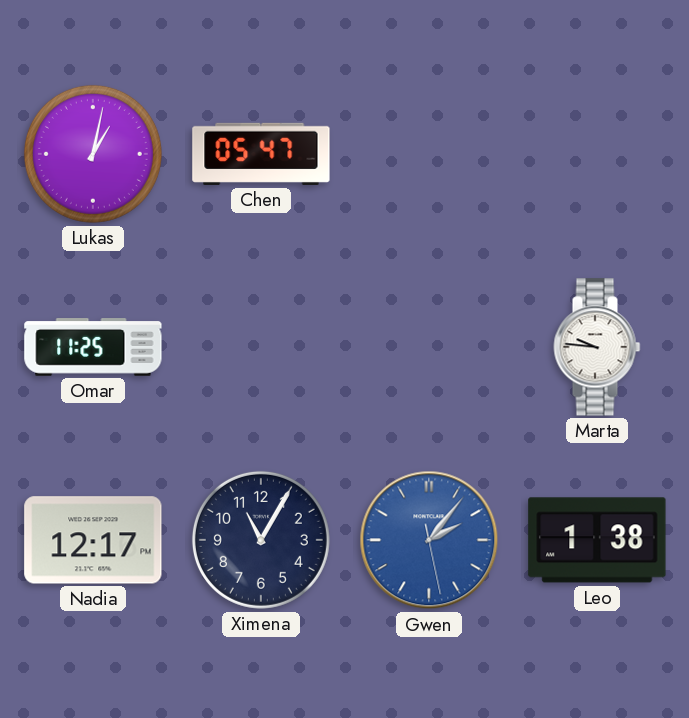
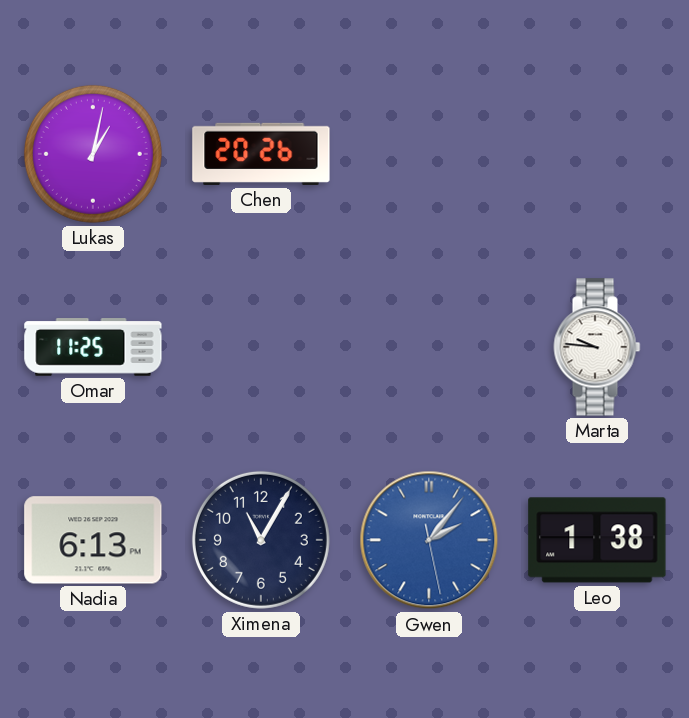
Chen: 05:47 -> 20:26
Nadia: 12:17 -> 6:13
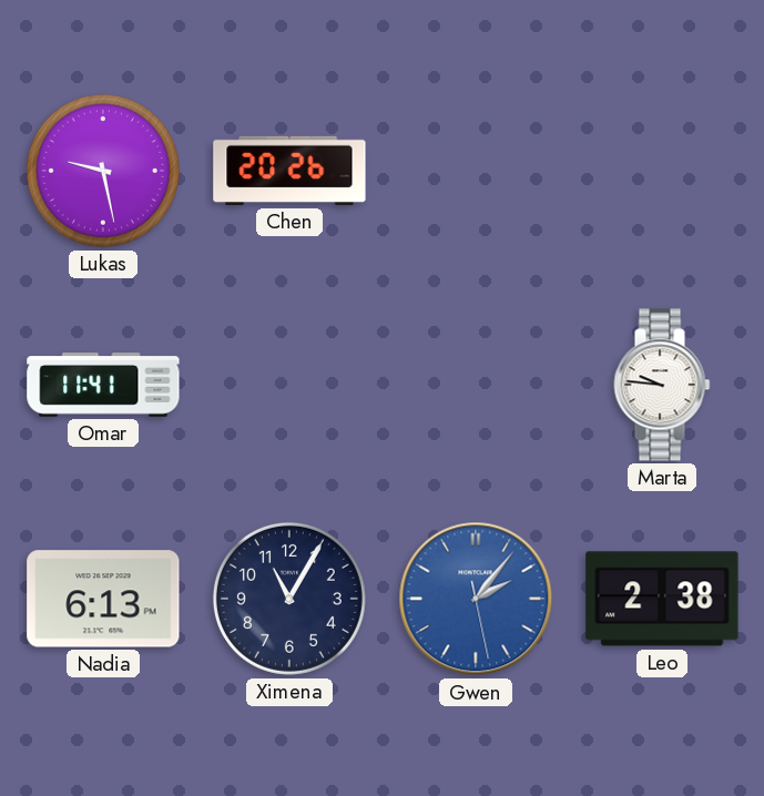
Lukas: 1:02 -> 9:28
Omar: 11:25 -> 11:41
Leo: 1:38 -> 2:38
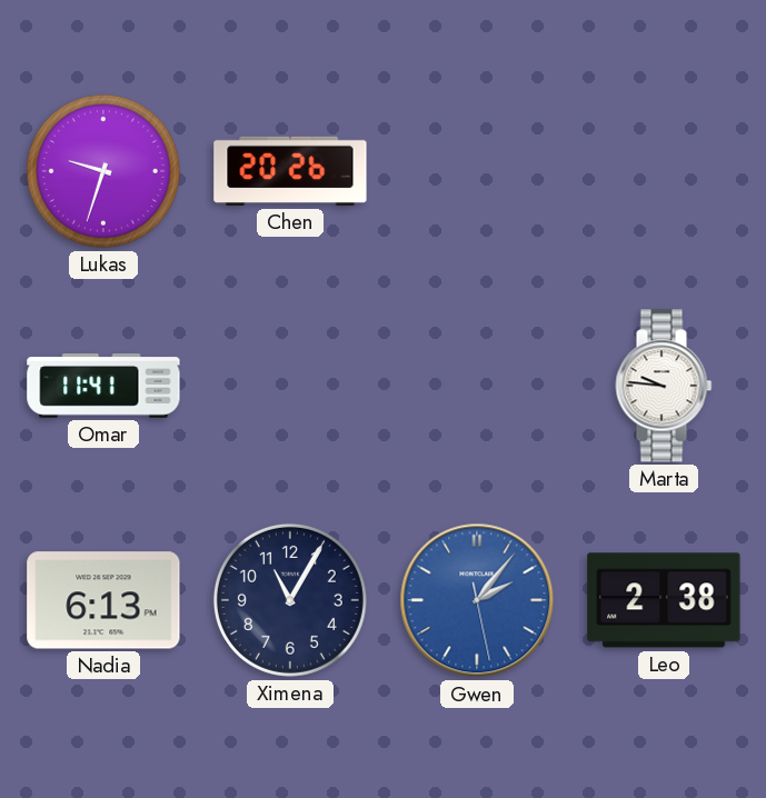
Lukas: 9:28 -> 9:33
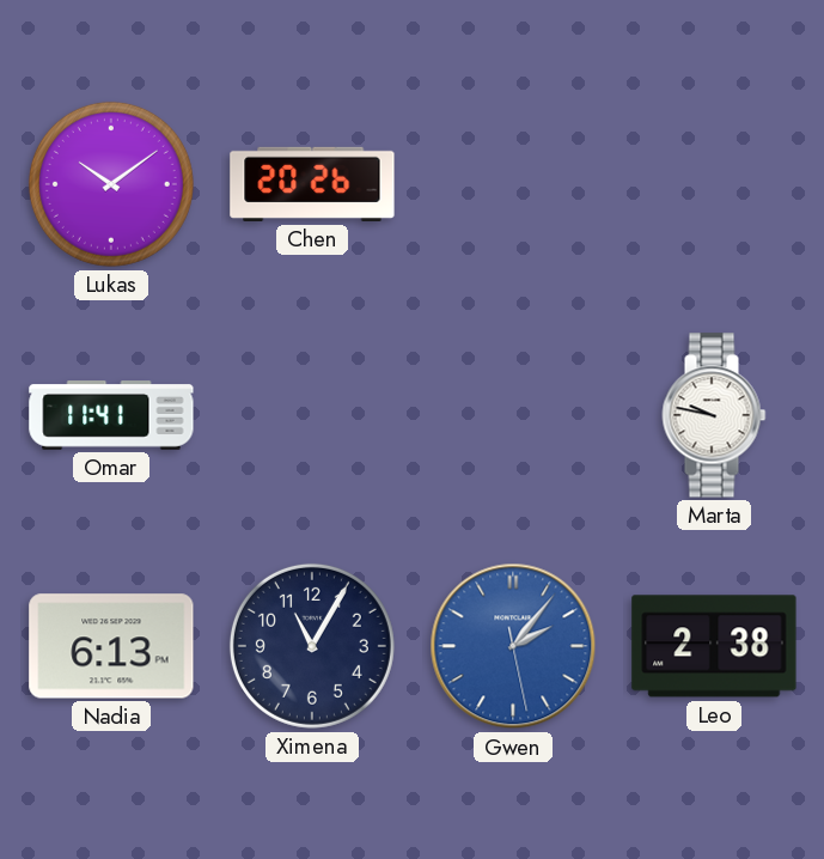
Lukas: 9:33 -> 10:09
Marta: 9:46 -> 9:47
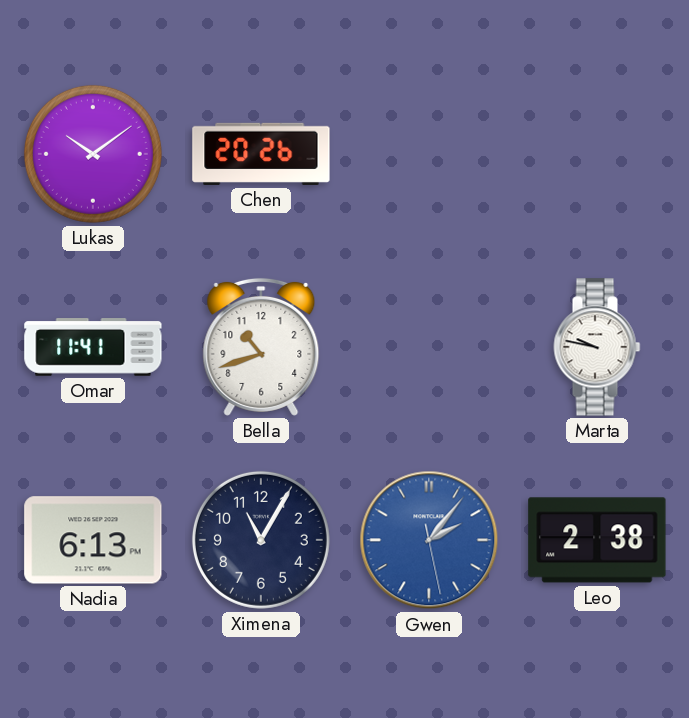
Bella: none -> 10:42
